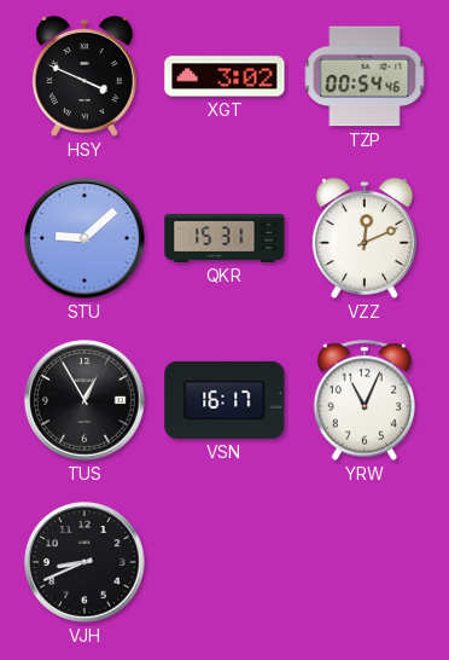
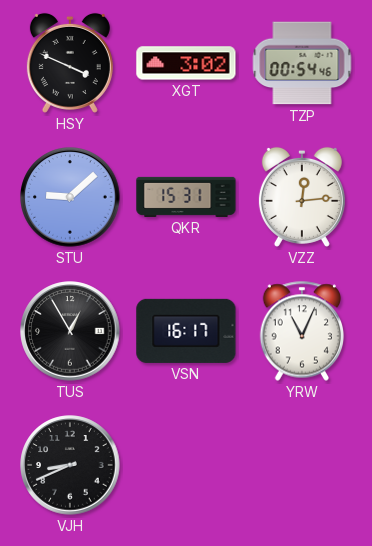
VZZ: 12:11 -> 12:14
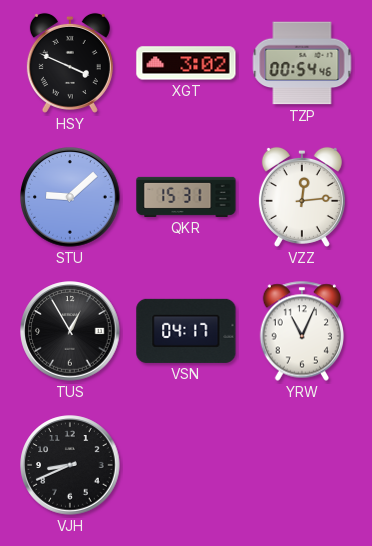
VSN: 16:17 -> 04:17
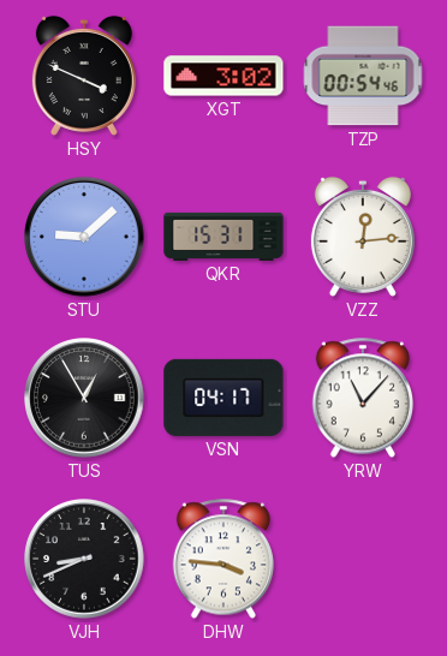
YRW: 11:04 -> 11:07
DHW: none -> 3:46
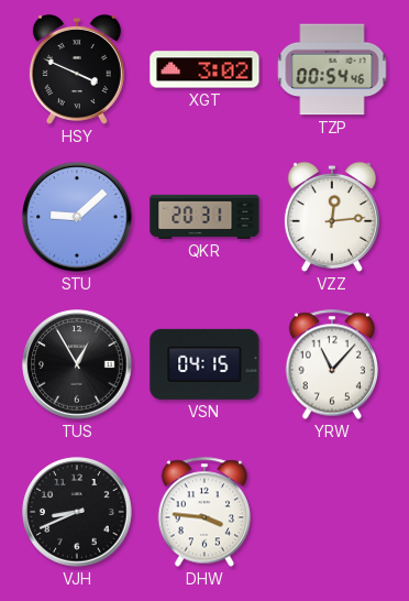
QKR: 15:31 -> 20:31
VSN: 04:17 -> 04:15
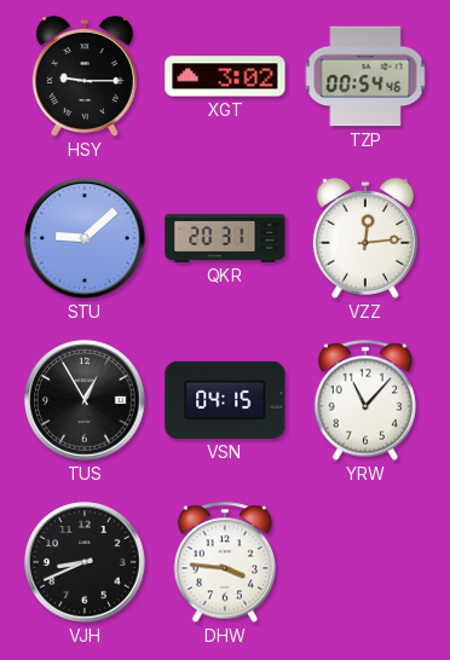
HSY: 3:49 -> 9:15
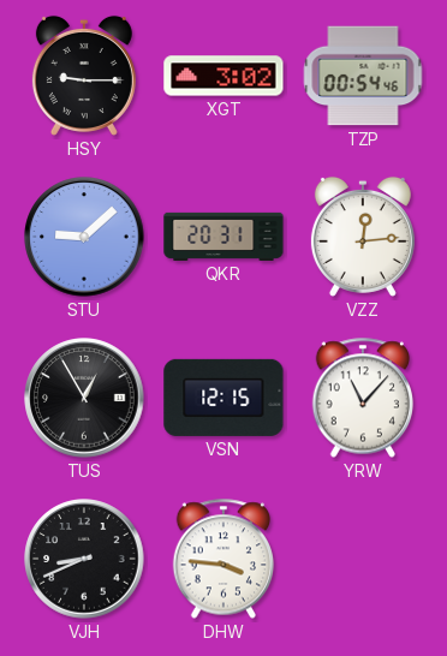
VSN: 04:15 -> 12:15
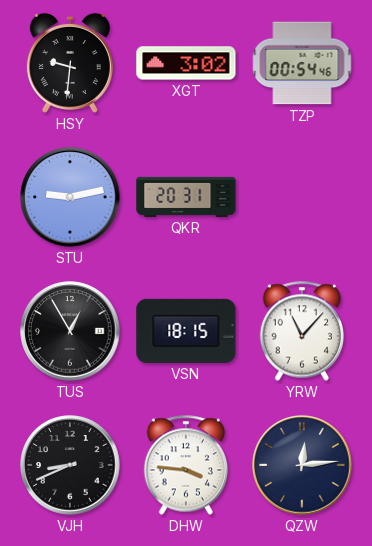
HSY: 9:15 -> 9:31
STU: 9:08 -> 9:13
VZZ: 12:14 -> none
VSN: 12:15 -> 18:15
QZW: none -> 12:14
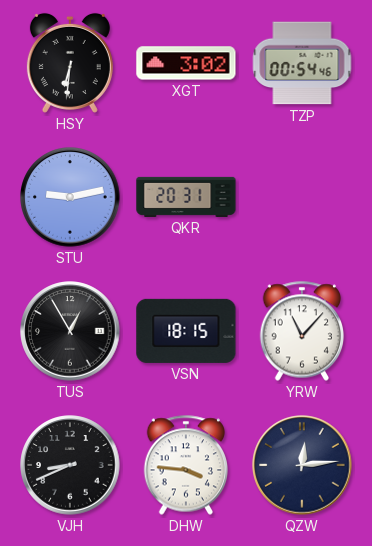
HSY: 9:31 -> 6:31
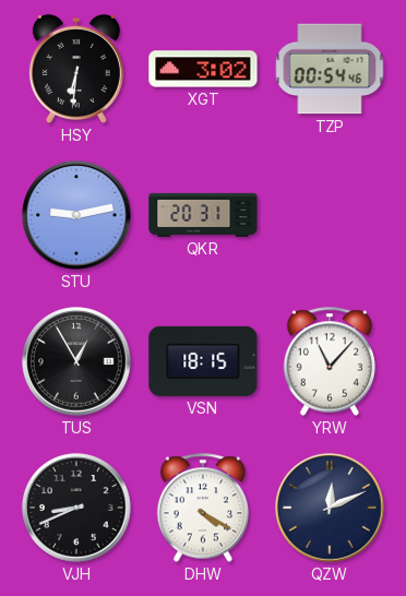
DHW: 3:46 -> 4:20
QZW: 12:14 -> 12:11
